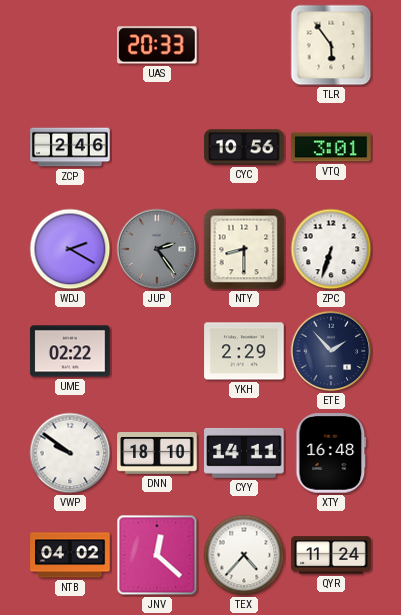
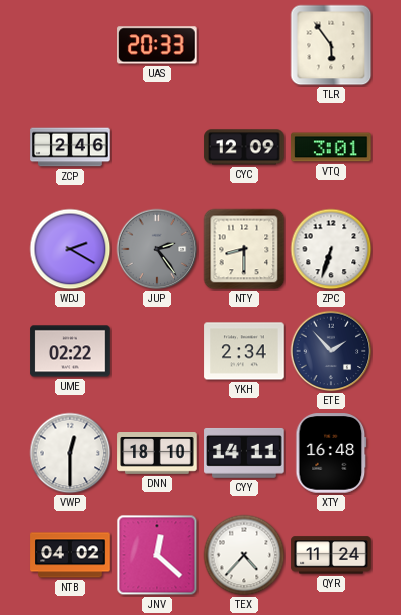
CYC: 10:56 -> 12:09
YKH: 2:29 -> 2:34
VWP: 9:51 -> 12:30
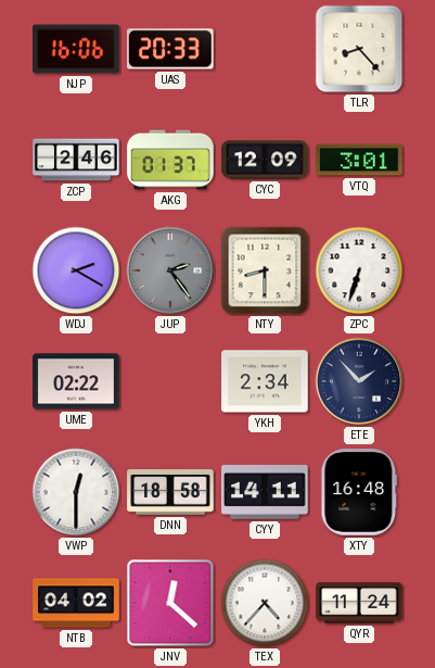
NJP: none -> 16:06
TLR: 5:54 -> 8:23
AKG: none -> 01:37
DNN: 18:10 -> 18:58
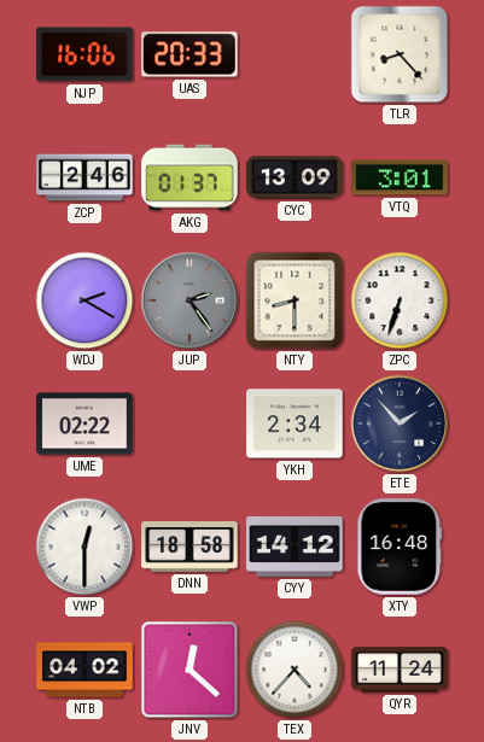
CYC: 12:09 -> 13:09
CYY: 14:11 -> 14:12
